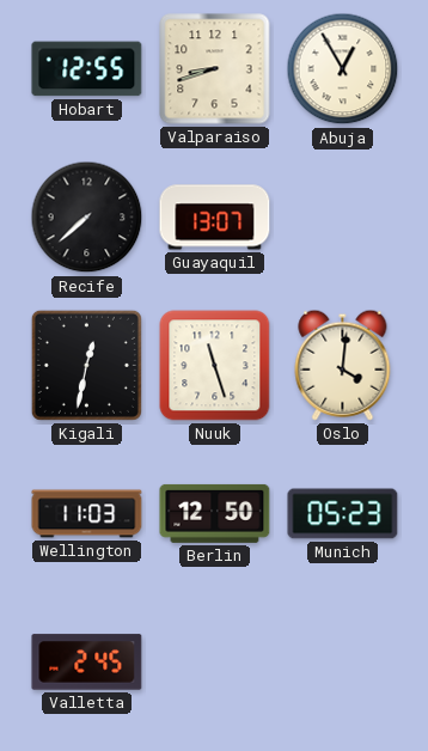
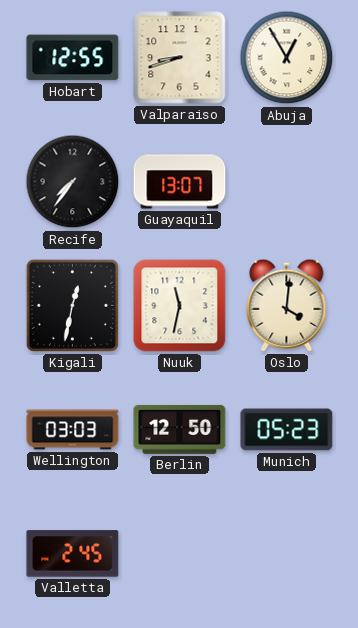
Recife: 7:38 -> 7:36
Nuuk: 11:27 -> 11:32
Wellington: 11:03 -> 03:03
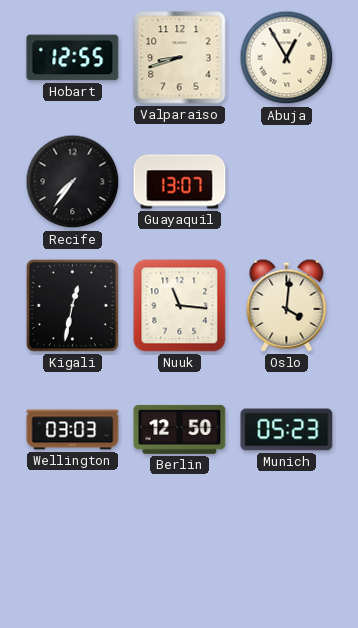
Nuuk: 11:32 -> 11:16
Valletta: 2:45 -> none
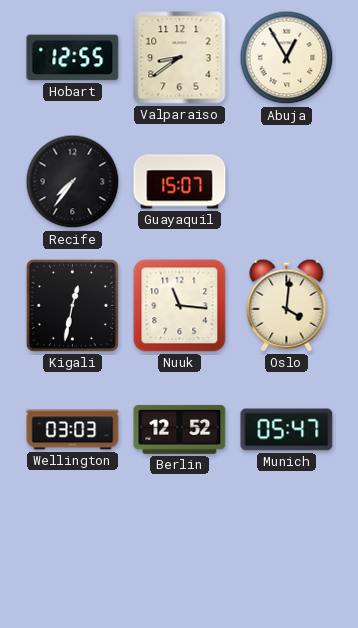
Valparaiso: 8:42 -> 8:39
Guayaquil: 13:07 -> 15:07
Berlin: 12:50 -> 12:52
Munich: 05:23 -> 05:47
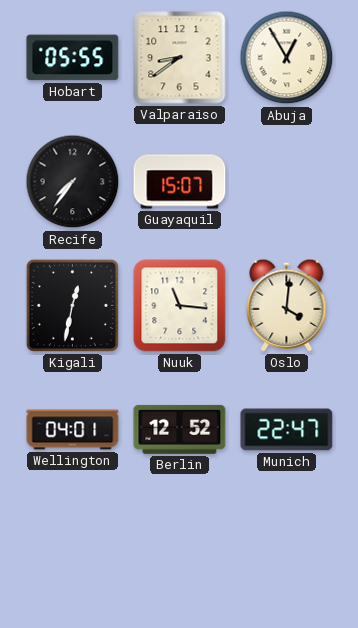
Hobart: 12:55 -> 05:55
Wellington: 03:03 -> 04:01
Munich: 05:47 -> 22:47
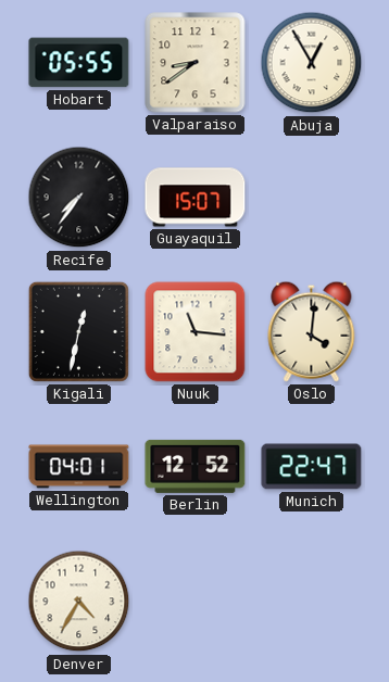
Denver: none -> 4:35
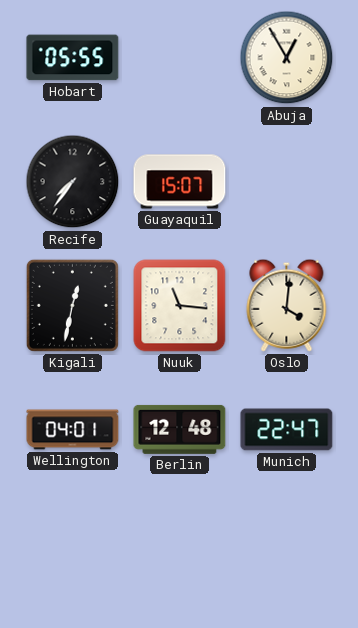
Valparaiso: 8:39 -> none
Berlin: 12:52 -> 12:48
Denver: 4:35 -> none
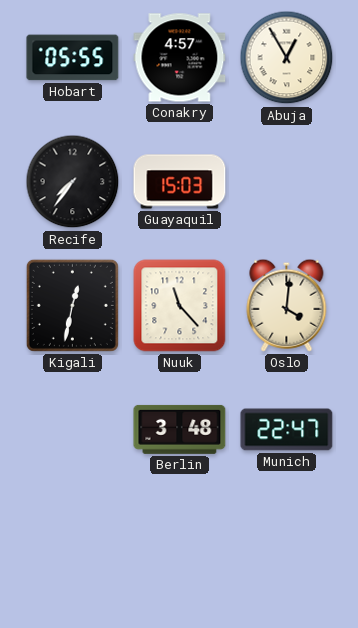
Conakry: none -> 4:57
Guayaquil: 15:07 -> 15:03
Nuuk: 11:16 -> 11:23
Wellington: 04:01 -> none
Berlin: 12:48 -> 3:48
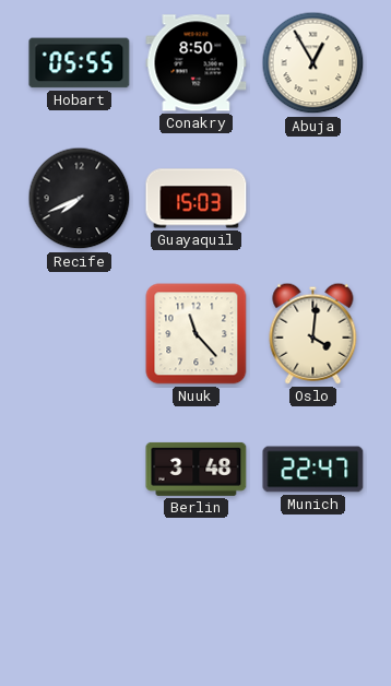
Conakry: 4:57 -> 8:50
Recife: 7:36 -> 7:41
Kigali: 12:32 -> none
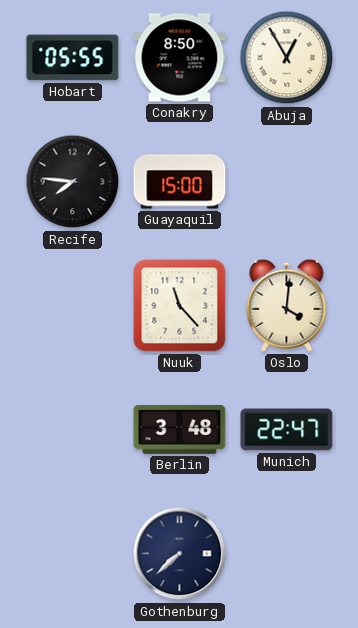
Recife: 7:41 -> 7:46
Guayaquil: 15:03 -> 15:00
Gothenburg: none -> 7:38
